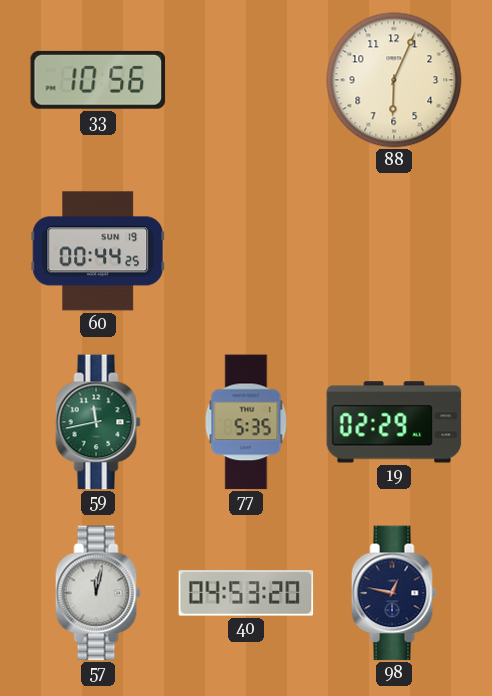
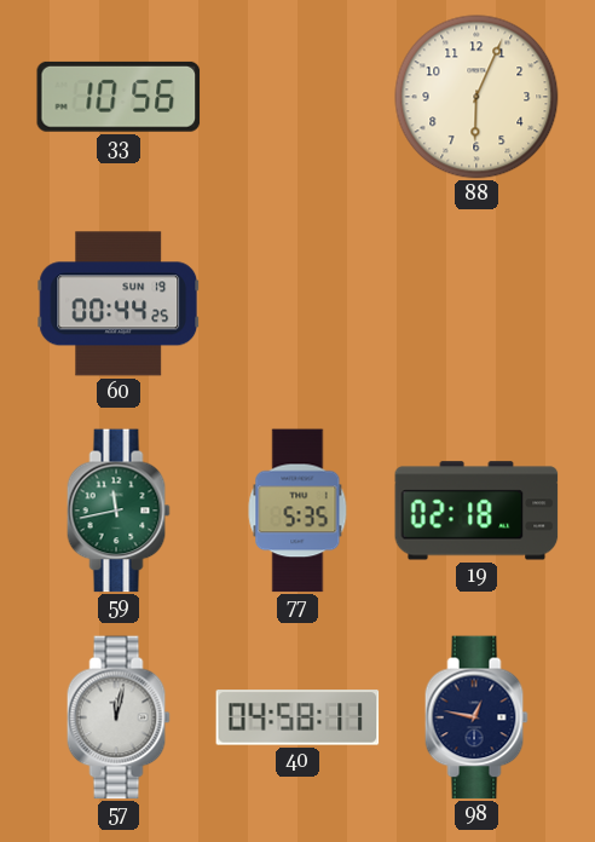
19: 02:29 -> 02:18
40: 04:53 -> 04:58
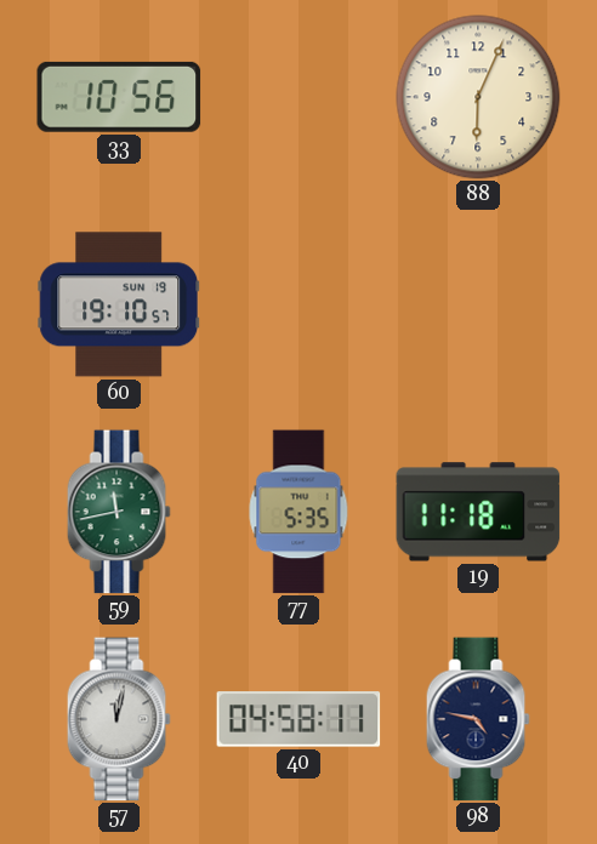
60: 00:44 -> 19:10
19: 02:18 -> 11:18
98: 12:47 -> 4:47
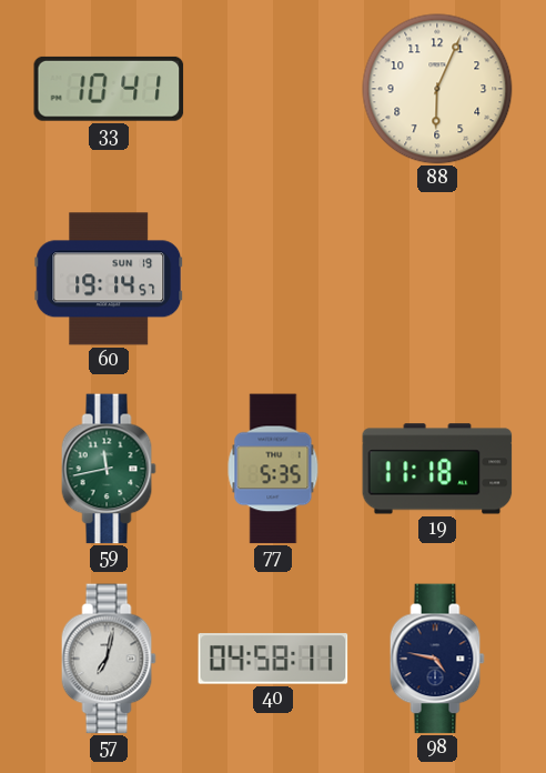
33: 10:56 -> 10:41
60: 19:10 -> 19:14
57: 12:02 -> 7:02
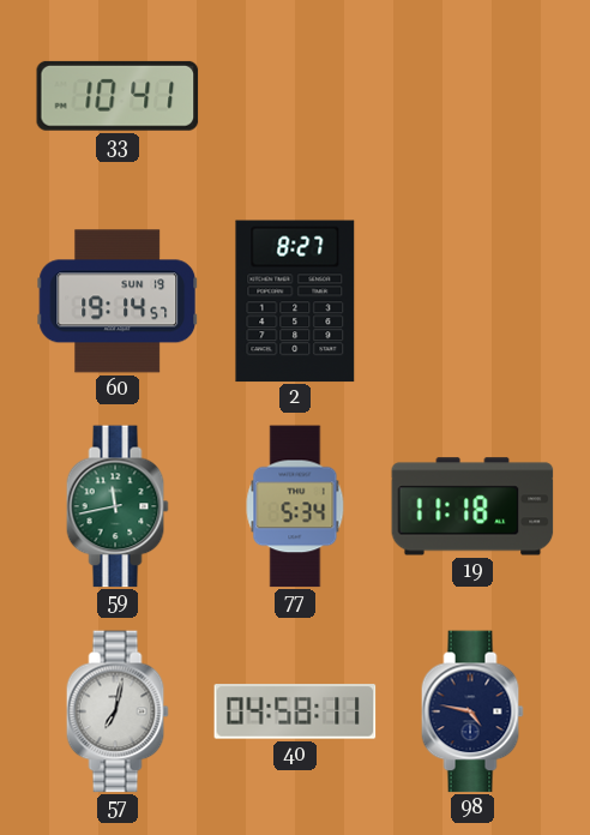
88: 6:04 -> none
2: none -> 8:27
77: 5:35 -> 5:34
